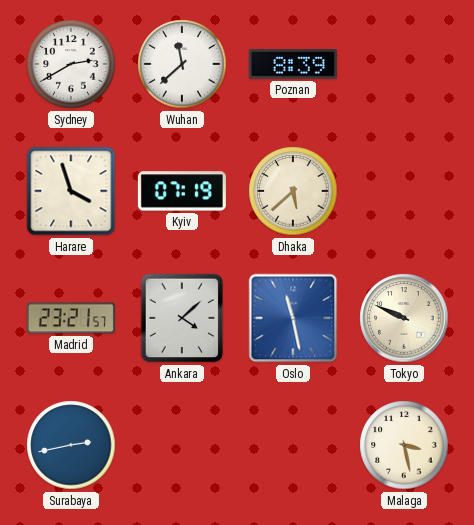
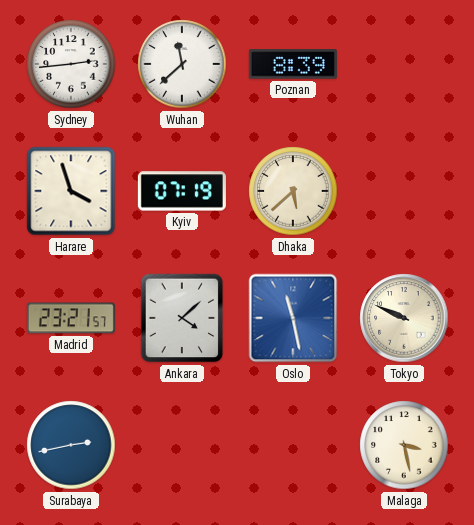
Sydney: 2:40 -> 2:44
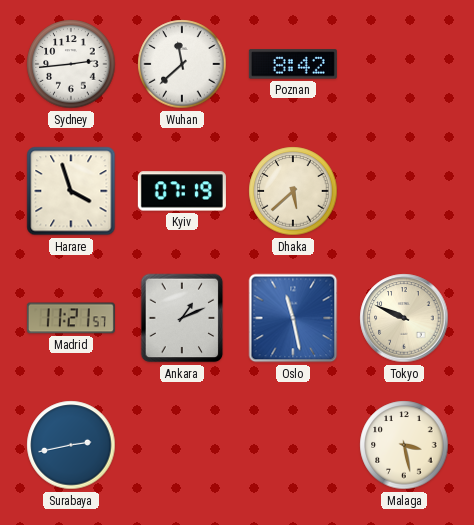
Poznan: 8:39 -> 8:42
Madrid: 23:21 -> 11:21
Ankara: 4:08 -> 1:11
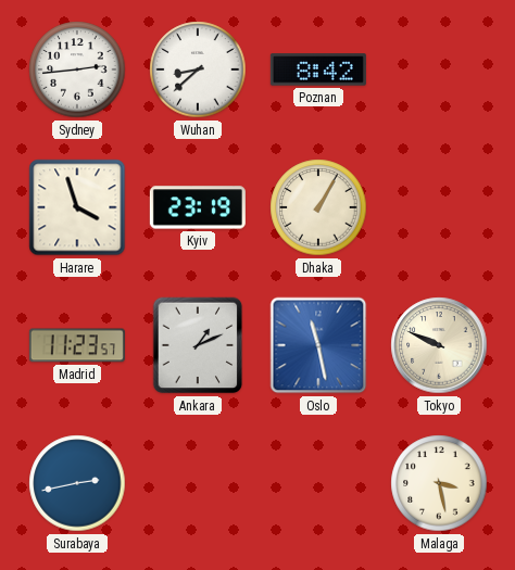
Wuhan: 11:38 -> 8:38
Kyiv: 07:19 -> 23:19
Dhaka: 5:38 -> 1:05
Madrid: 11:21 -> 11:23
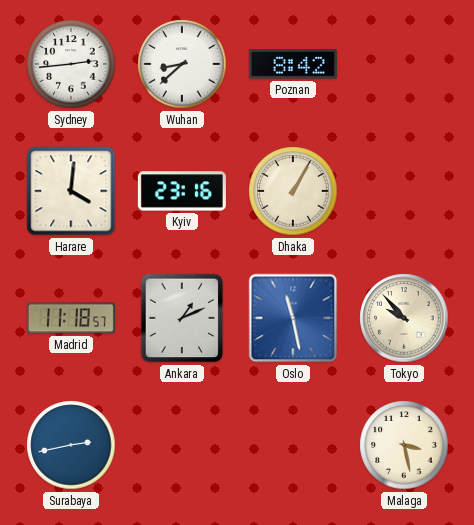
Harare: 3:57 -> 4:01
Kyiv: 23:19 -> 23:16
Madrid: 11:23 -> 11:18
Tokyo: 9:49 -> 9:53
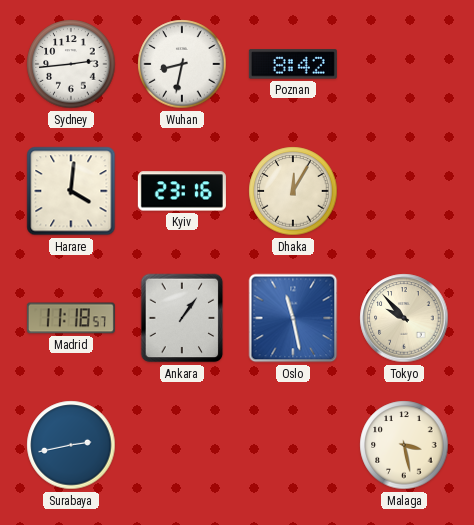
Wuhan: 8:38 -> 8:32
Dhaka: 1:05 -> 12:05
Ankara: 1:11 -> 1:06
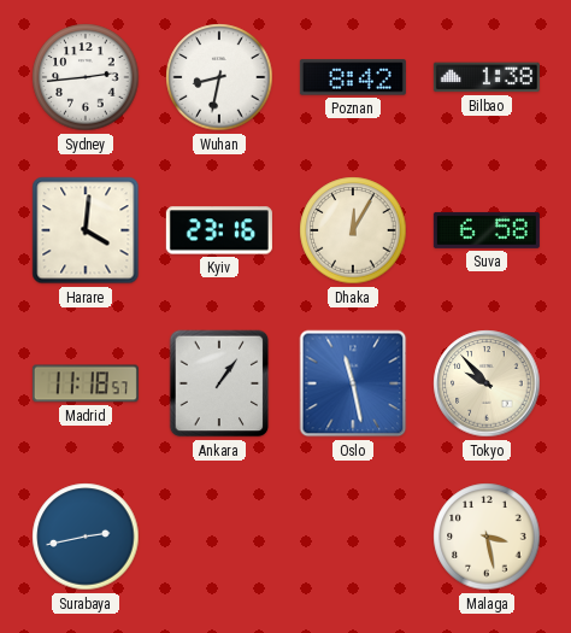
Bilbao: none -> 1:38
Suva: none -> 6:58
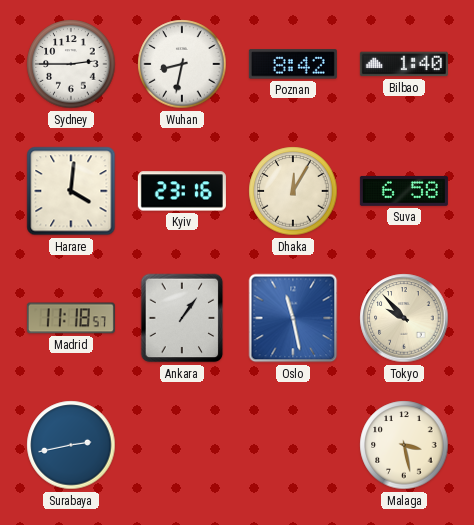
Sydney: 2:44 -> 2:45
Bilbao: 1:38 -> 1:40
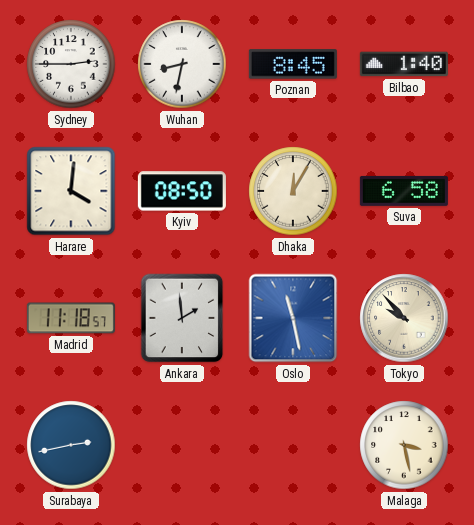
Poznan: 8:42 -> 8:45
Kyiv: 23:16 -> 08:50
Ankara: 1:06 -> 1:59
